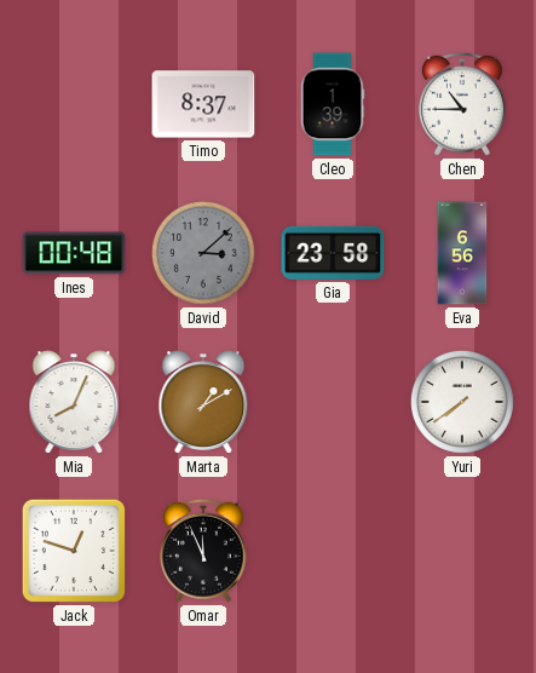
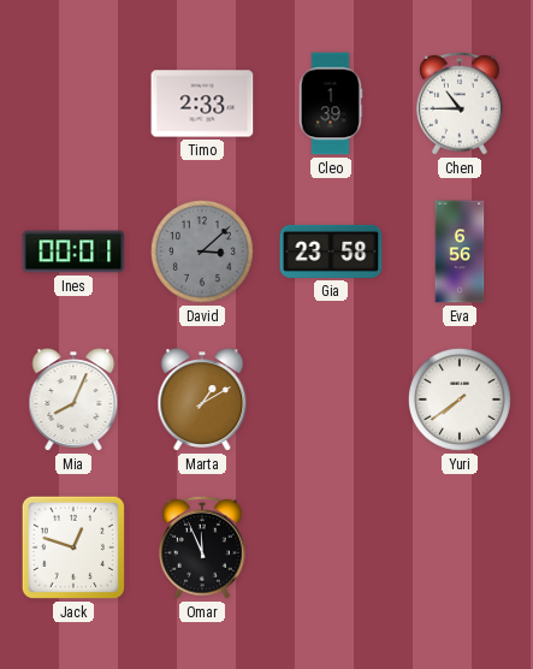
Timo: 8:37 -> 2:33
Ines: 00:48 -> 00:01
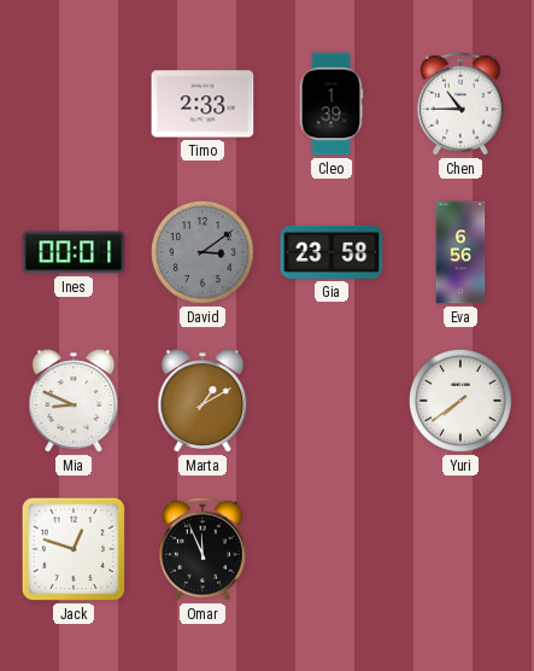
David: 3:08 -> 3:09
Mia: 8:04 -> 8:49
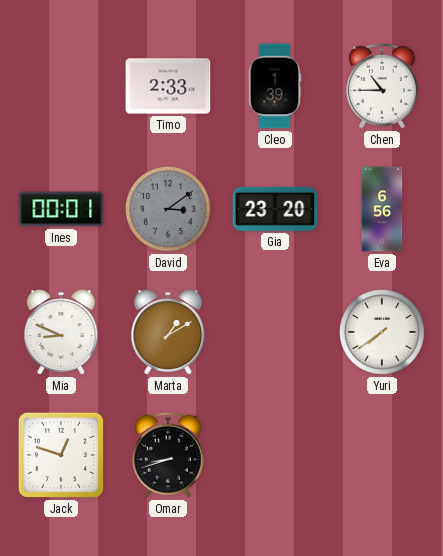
Gia: 23:58 -> 23:20
Omar: 11:56 -> 8:42
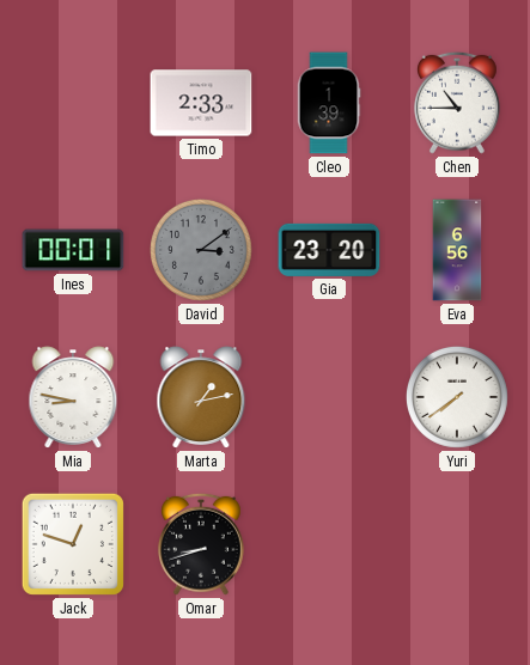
Mia: 8:49 -> 8:47
Marta: 1:10 -> 1:13
